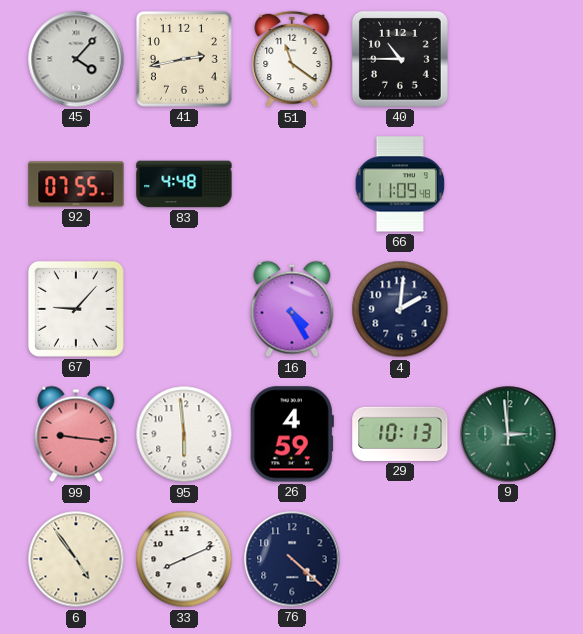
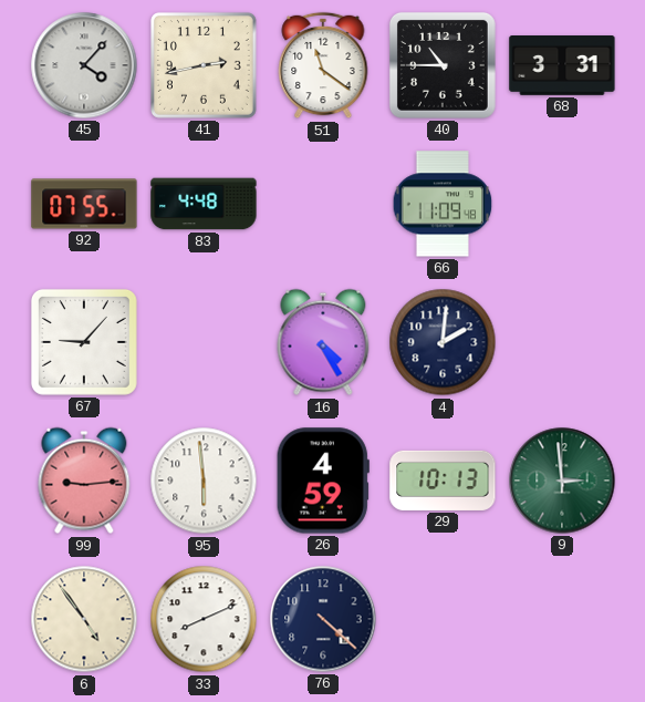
68: none -> 3:31
99: 9:16 -> 9:14
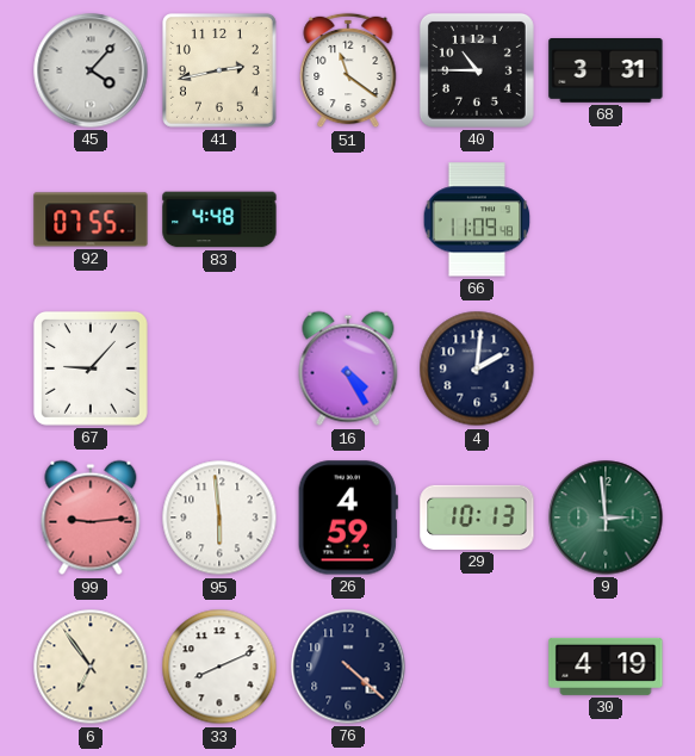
6: 4:54 -> 6:54
30: none -> 4:19
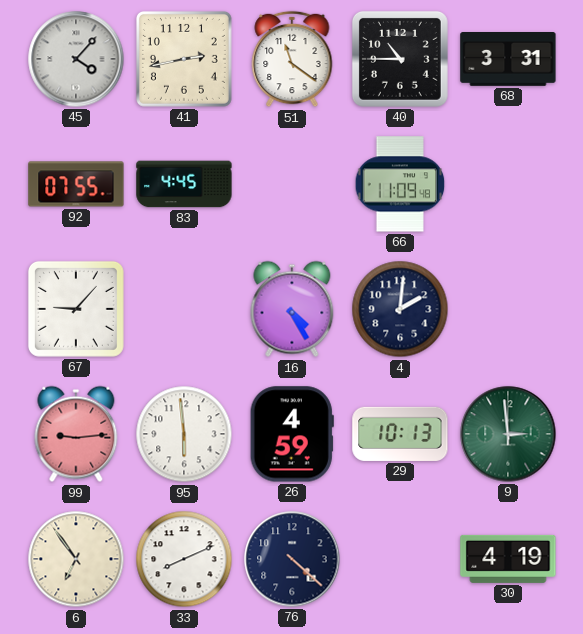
83: 4:48 -> 4:45
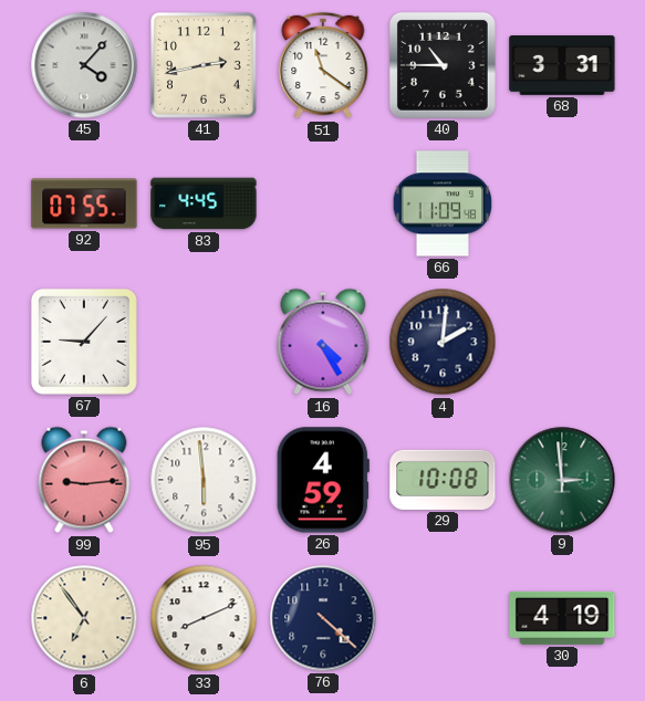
29: 10:13 -> 10:08
